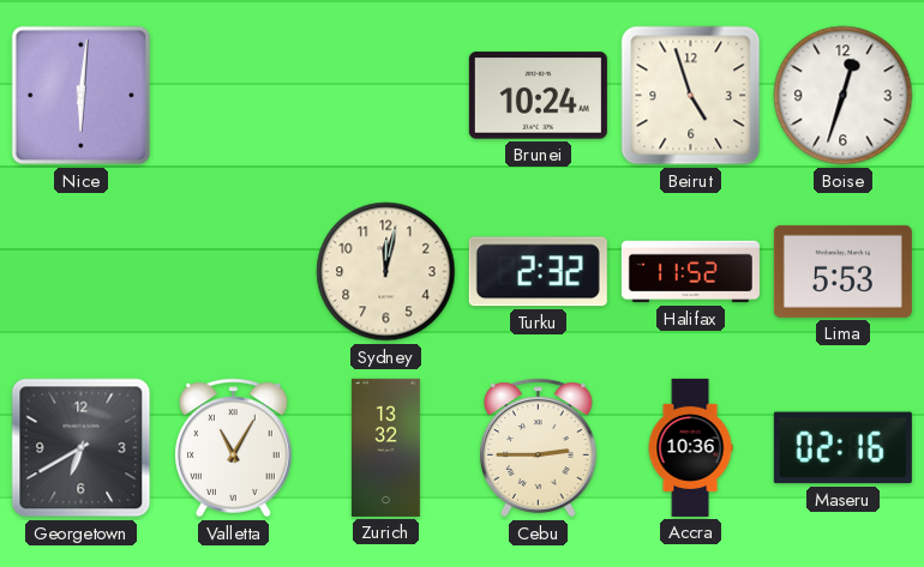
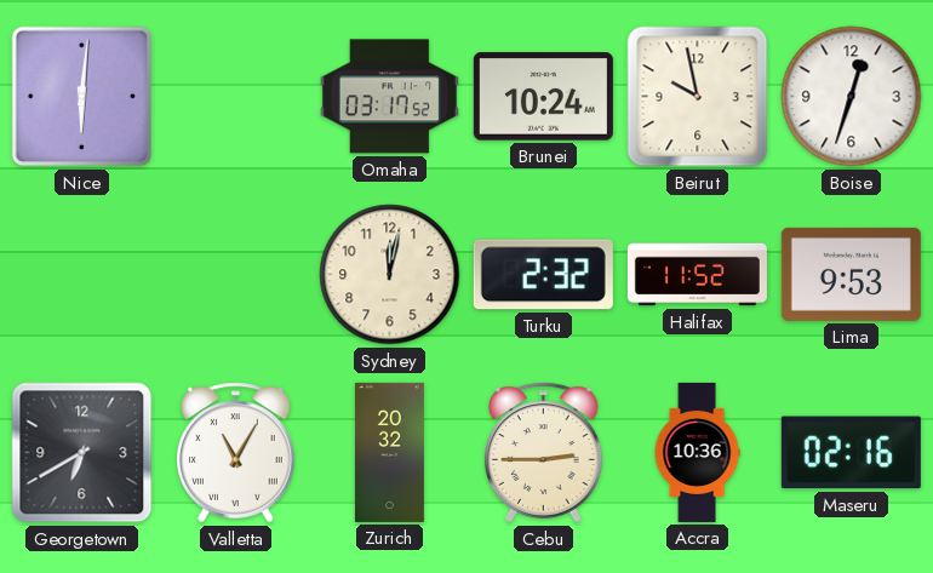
Omaha: none -> 03:17
Beirut: 4:57 -> 9:58
Lima: 5:53 -> 9:53
Zurich: 13:32 -> 20:32
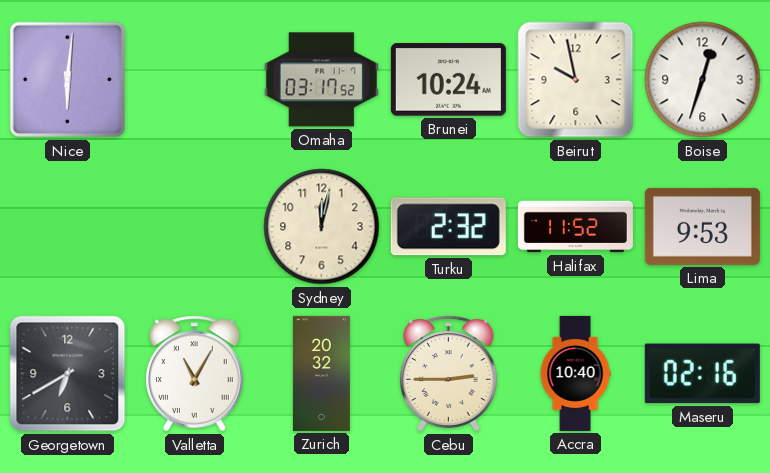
Accra: 10:36 -> 10:40
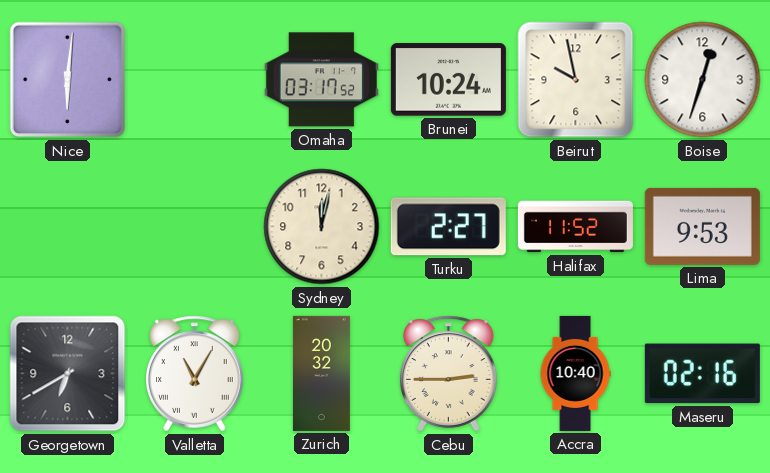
Turku: 2:32 -> 2:27
